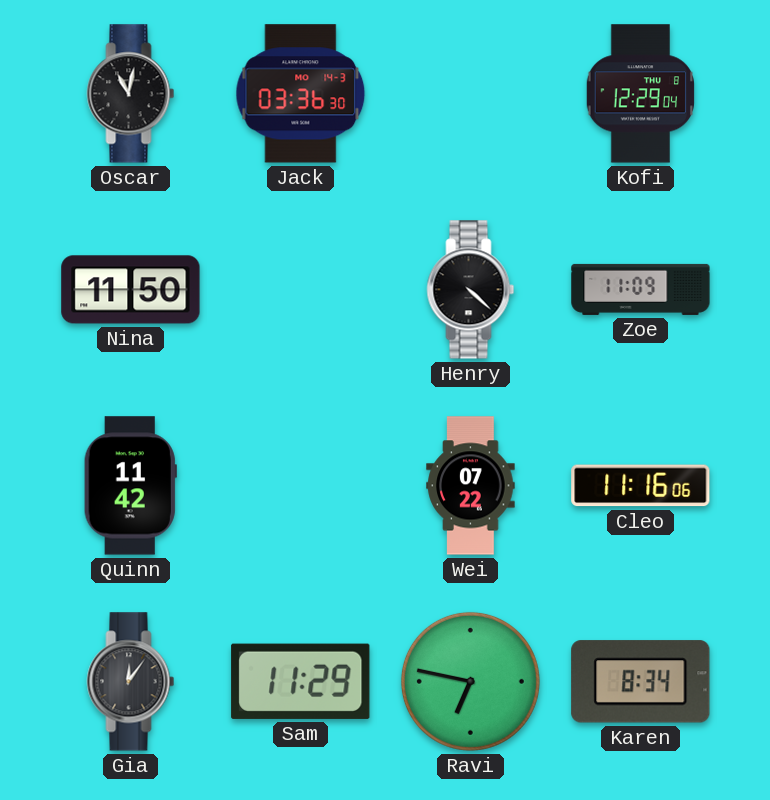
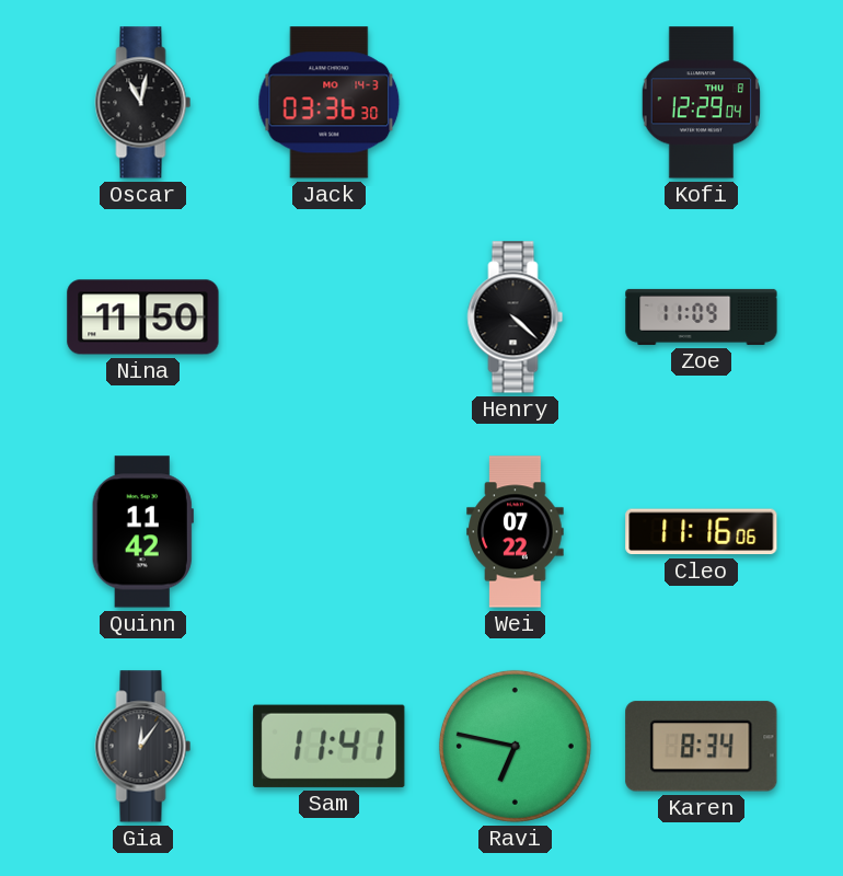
Sam: 11:29 -> 11:41
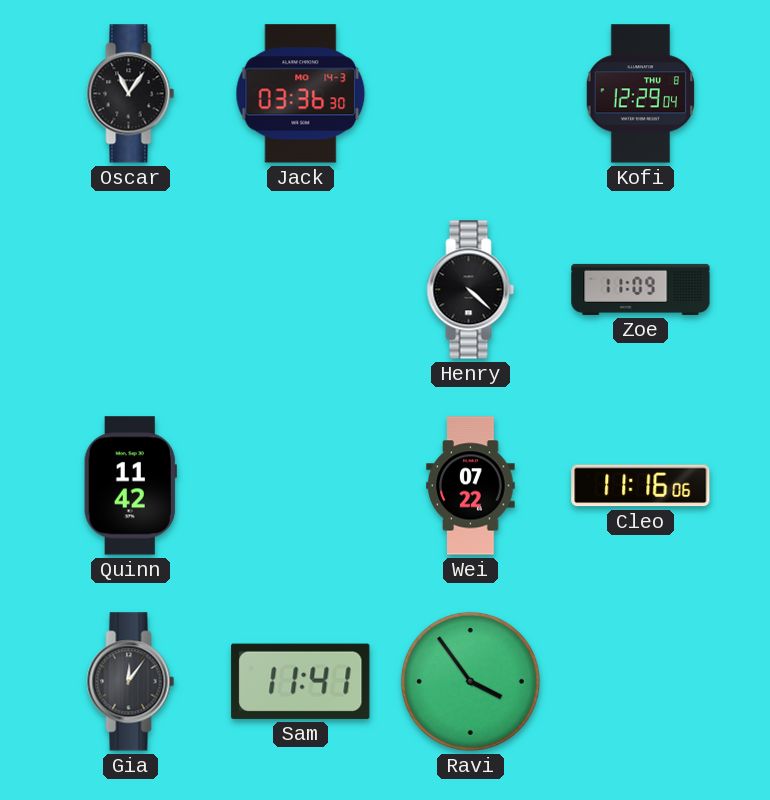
Oscar: 11:02 -> 11:06
Nina: 11:50 -> none
Ravi: 6:47 -> 3:54
Karen: 8:34 -> none
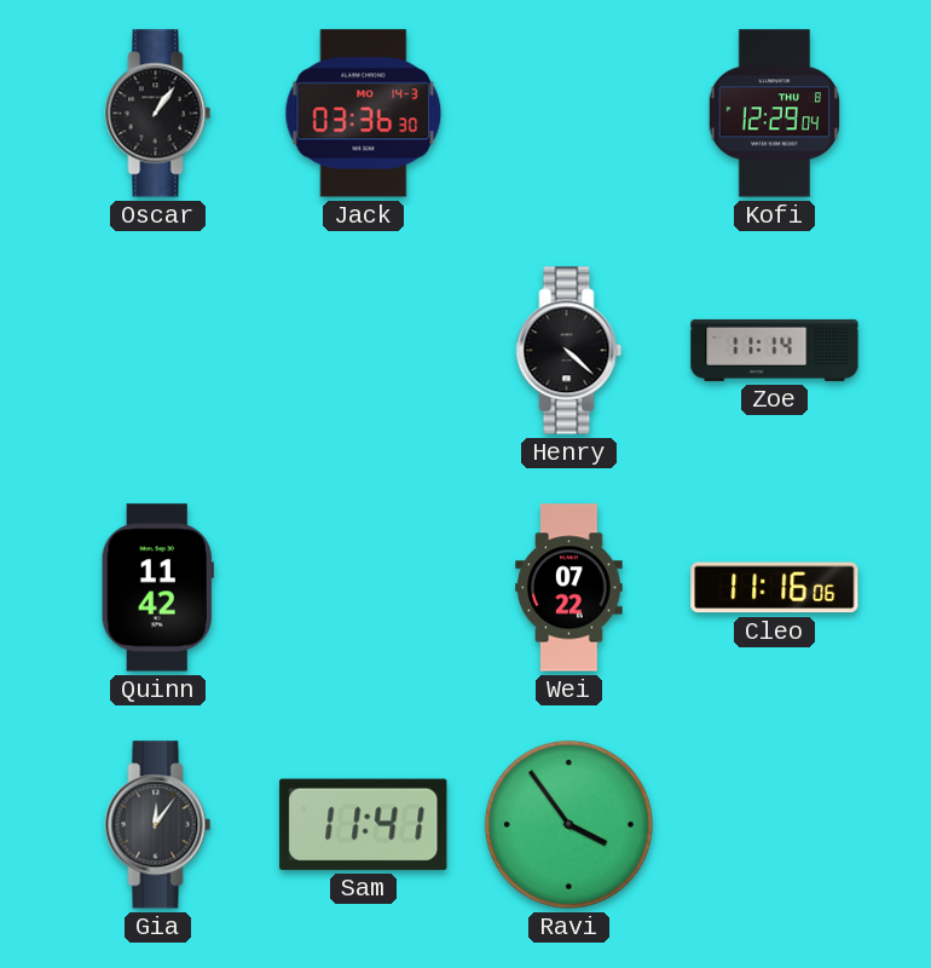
Oscar: 11:06 -> 1:06
Zoe: 11:09 -> 11:14
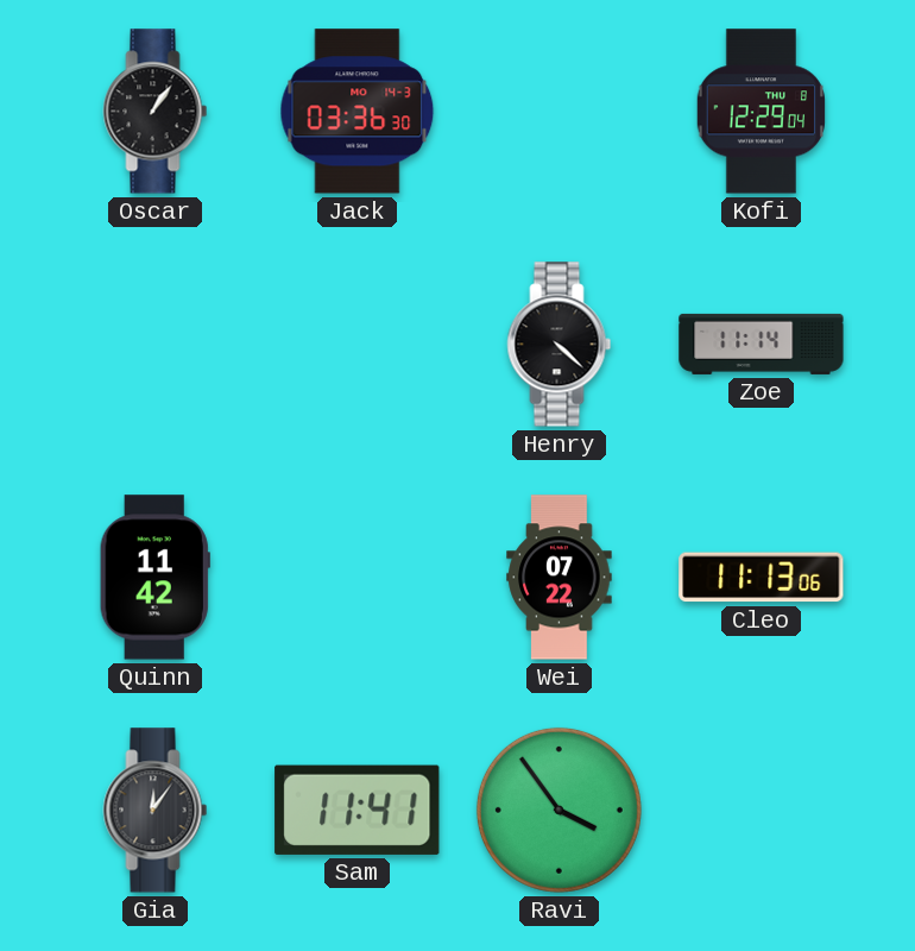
Cleo: 11:16 -> 11:13
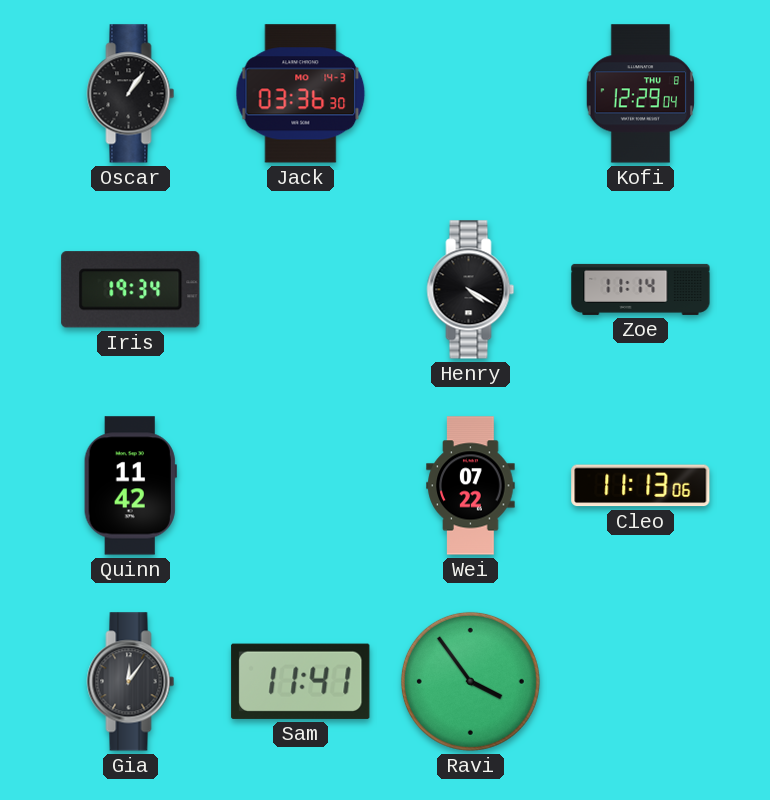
Iris: none -> 19:34
Henry: 4:22 -> 4:20
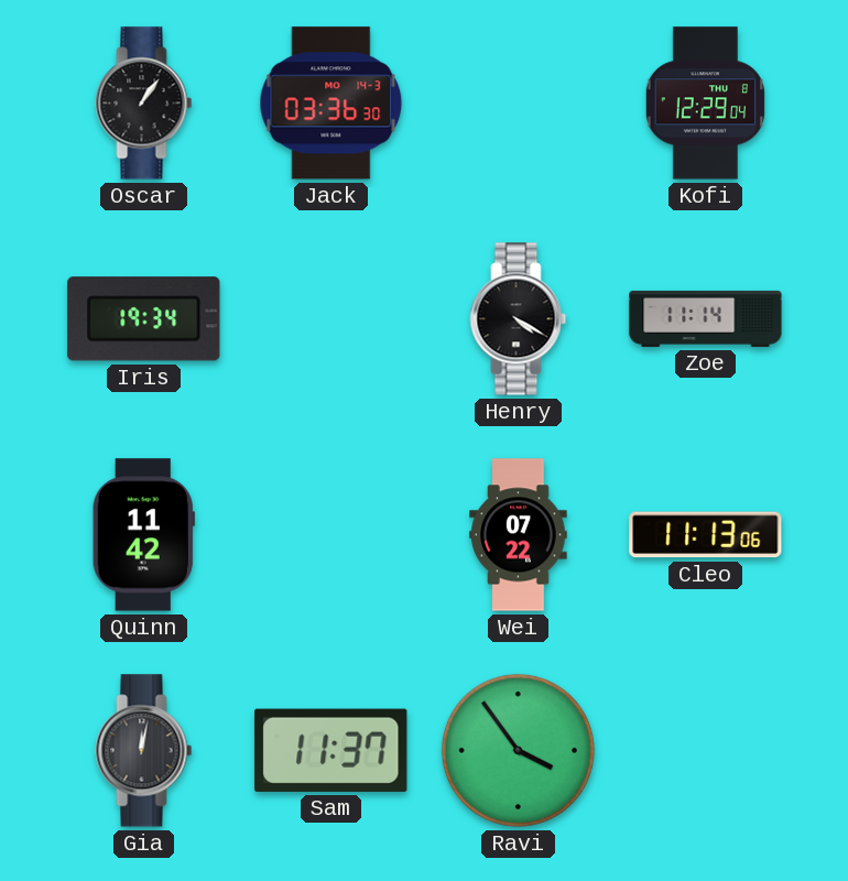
Gia: 12:06 -> 12:02
Sam: 11:41 -> 11:37
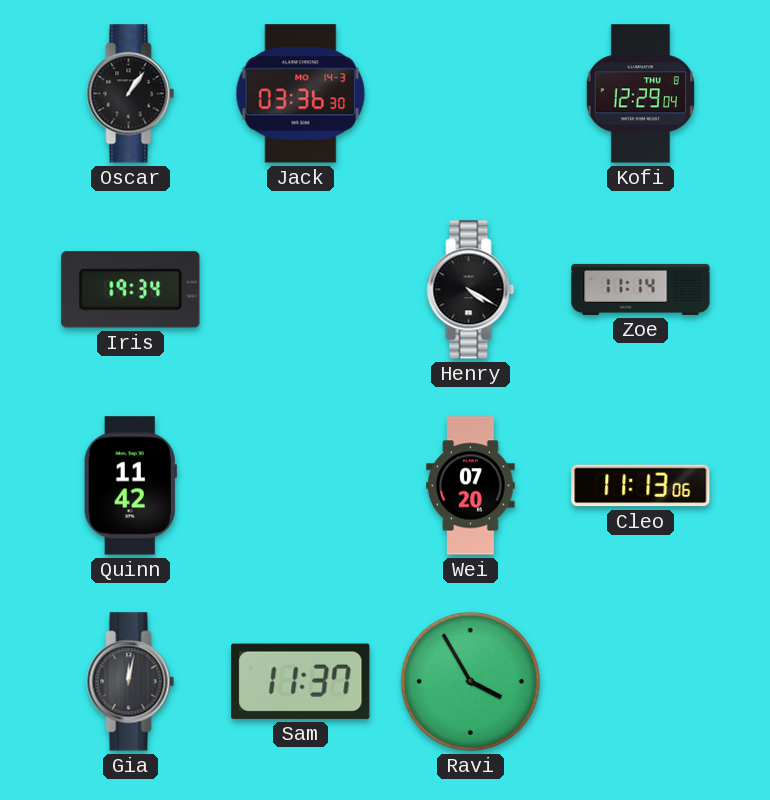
Wei: 07:22 -> 07:20
Ravi: 3:54 -> 3:55
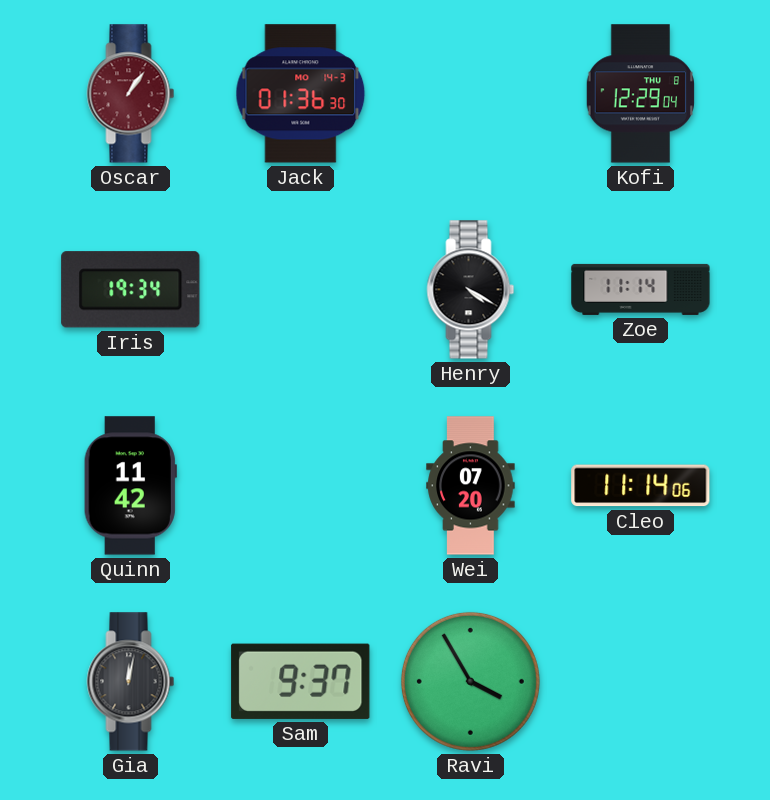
Oscar dial: black -> burgundy
Jack: 03:36 -> 01:36
Cleo: 11:13 -> 11:14
Sam: 11:37 -> 9:37
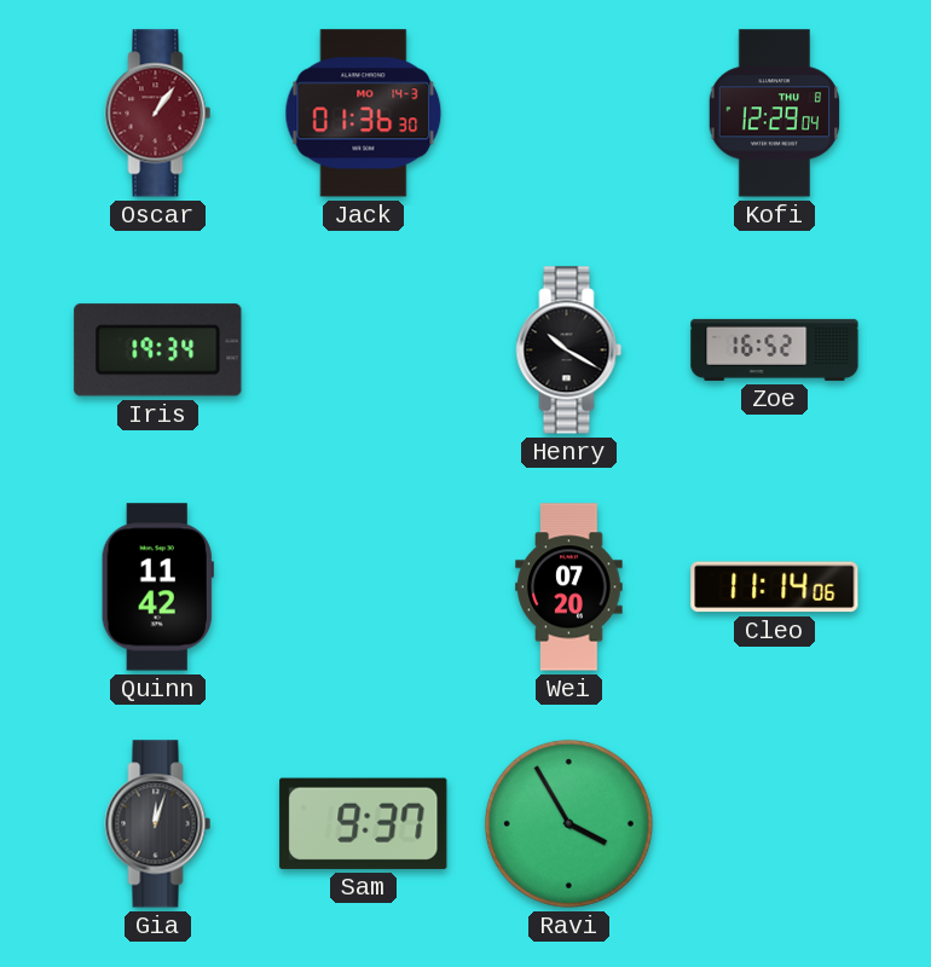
Henry: 4:20 -> 10:20
Zoe: 11:14 -> 16:52
Gia: 12:02 -> 12:03
